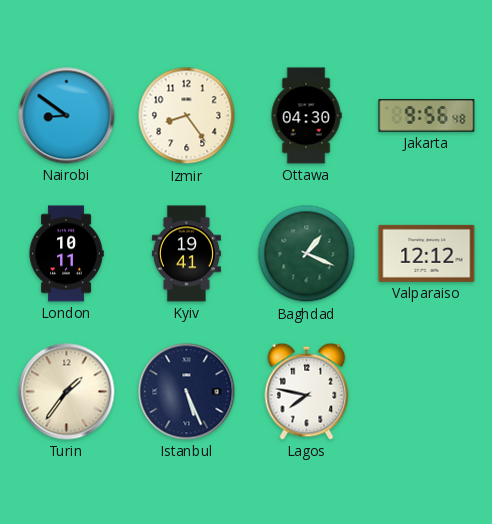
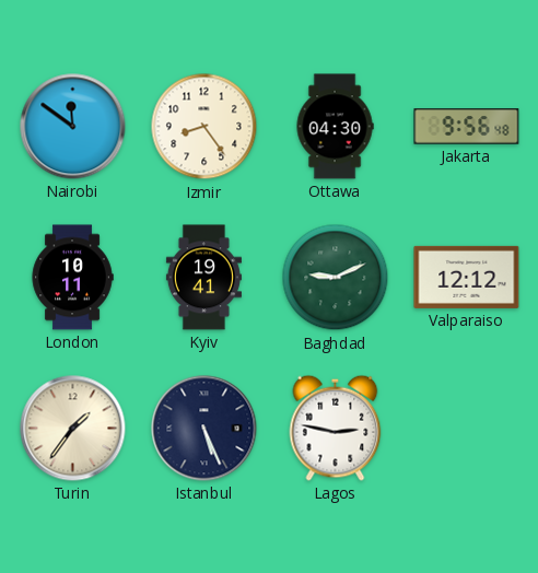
Nairobi: 8:51 -> 11:51
Baghdad: 1:19 -> 9:11
Lagos: 7:47 -> 2:47
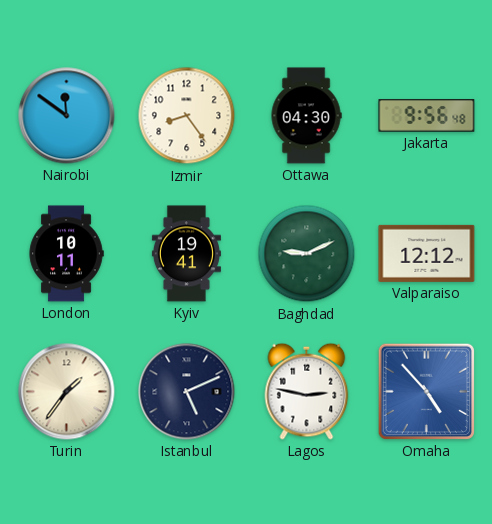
Istanbul: 5:26 -> 5:11
Omaha: none -> 4:53
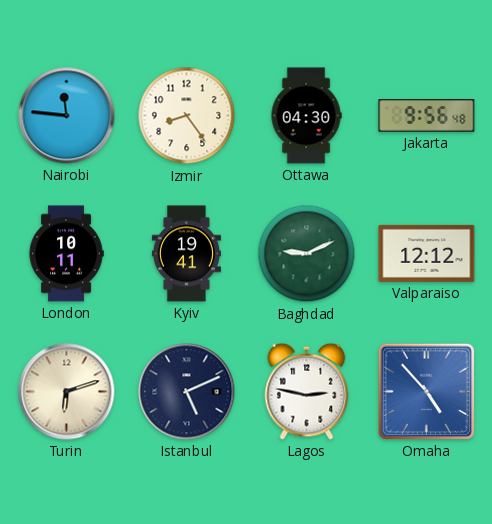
Nairobi: 11:51 -> 11:46
Turin: 1:36 -> 6:12
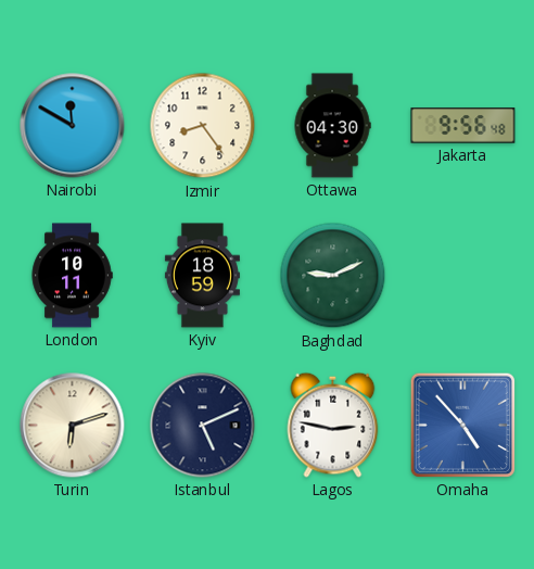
Nairobi: 11:46 -> 11:50
Kyiv: 19:41 -> 18:59
Valparaiso: 12:12 -> none
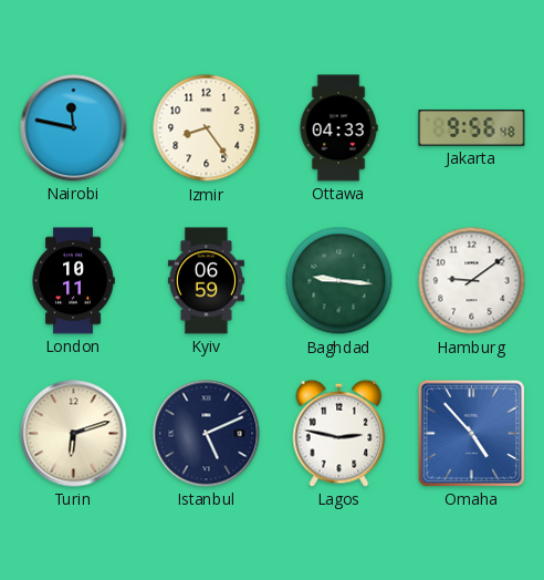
Nairobi: 11:50 -> 11:47
Ottawa: 04:30 -> 04:33
Kyiv: 18:59 -> 06:59
Baghdad: 9:11 -> 9:16
Hamburg: none -> 9:09
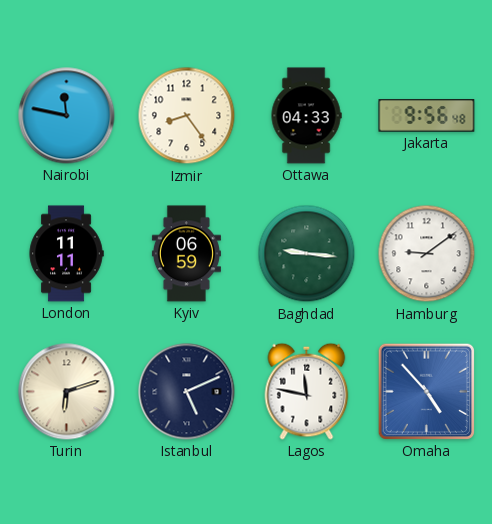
London: 10:11 -> 11:11
Lagos: 2:47 -> 11:47
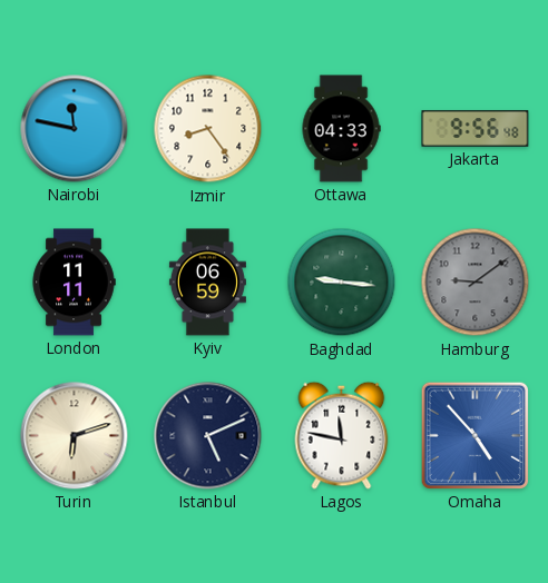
Hamburg dial: white -> grey
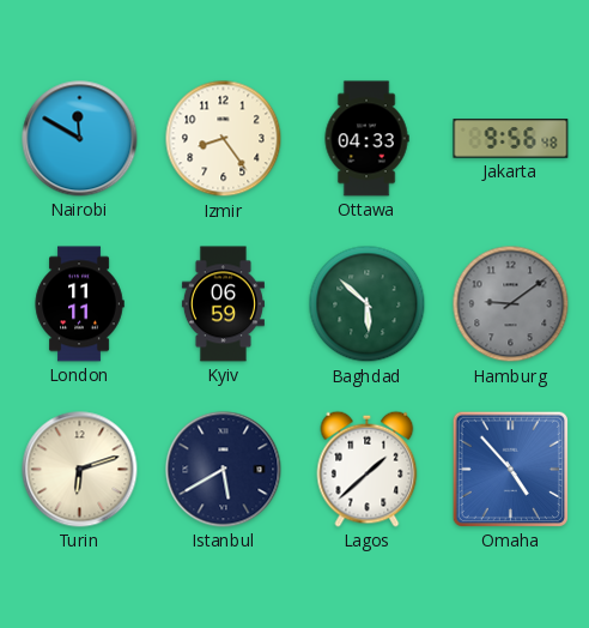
Nairobi: 11:47 -> 11:50
Baghdad: 9:16 -> 5:52
Istanbul: 5:11 -> 5:40
Lagos: 11:47 -> 1:38
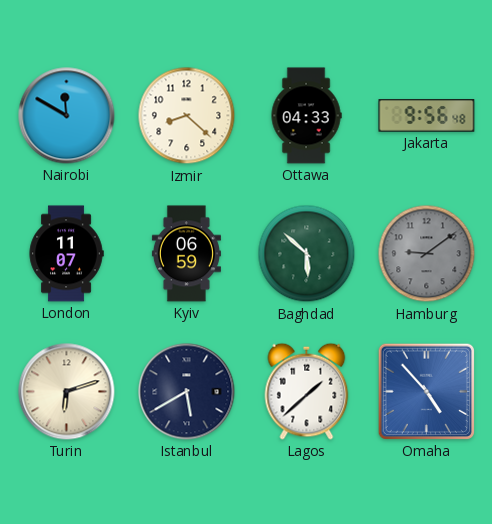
Izmir: 8:24 -> 8:22
London: 11:11 -> 11:07
